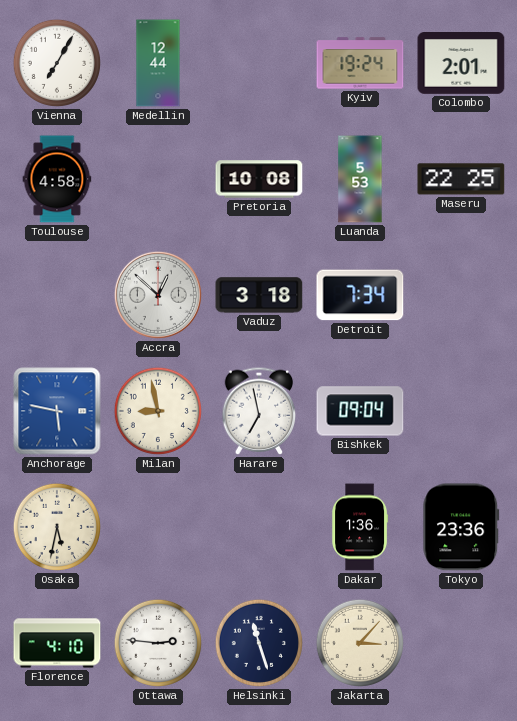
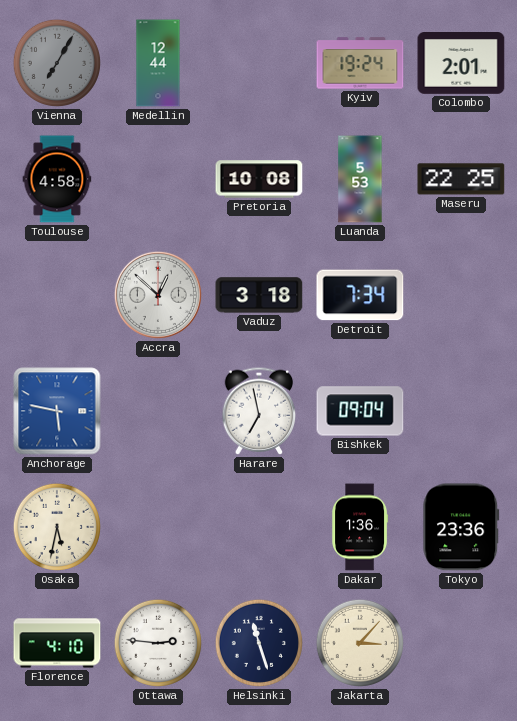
Vienna dial: white -> grey
Milan: 8:58 -> none
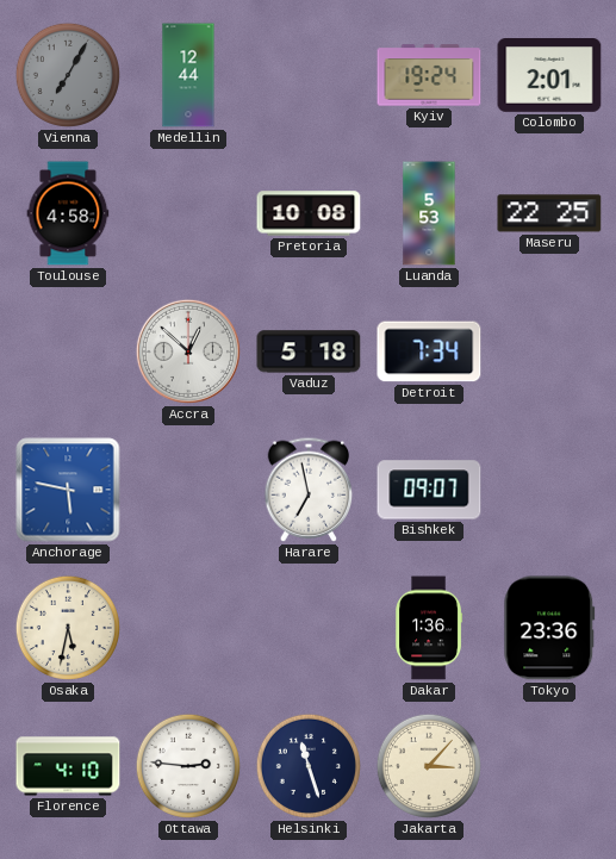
Vaduz: 3:18 -> 5:18
Bishkek: 09:04 -> 09:07
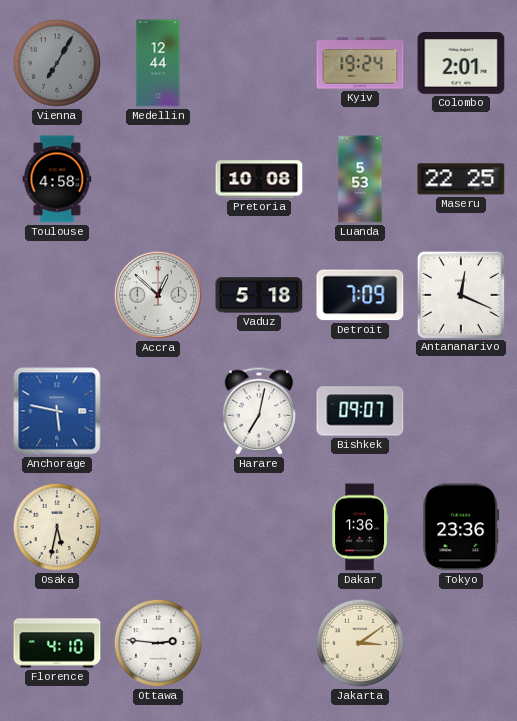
Detroit: 7:34 -> 7:09
Antananarivo: none -> 12:19
Harare: 6:58 -> 7:02
Helsinki: 11:27 -> none
Jakarta: 3:07 -> 3:09
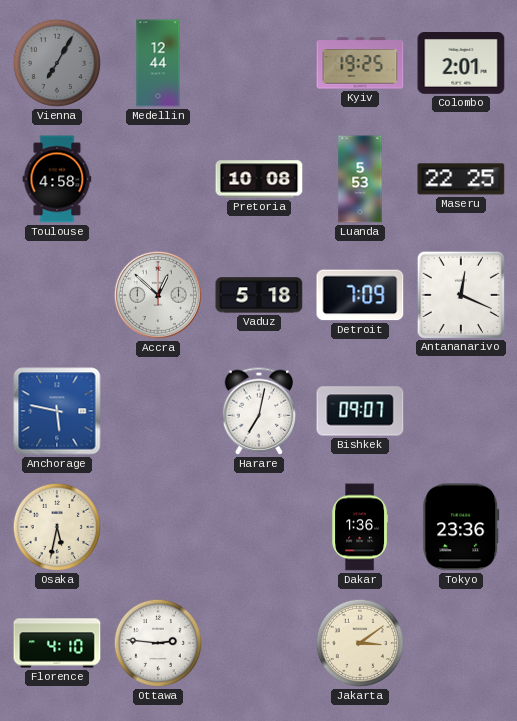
Kyiv: 19:24 -> 19:25
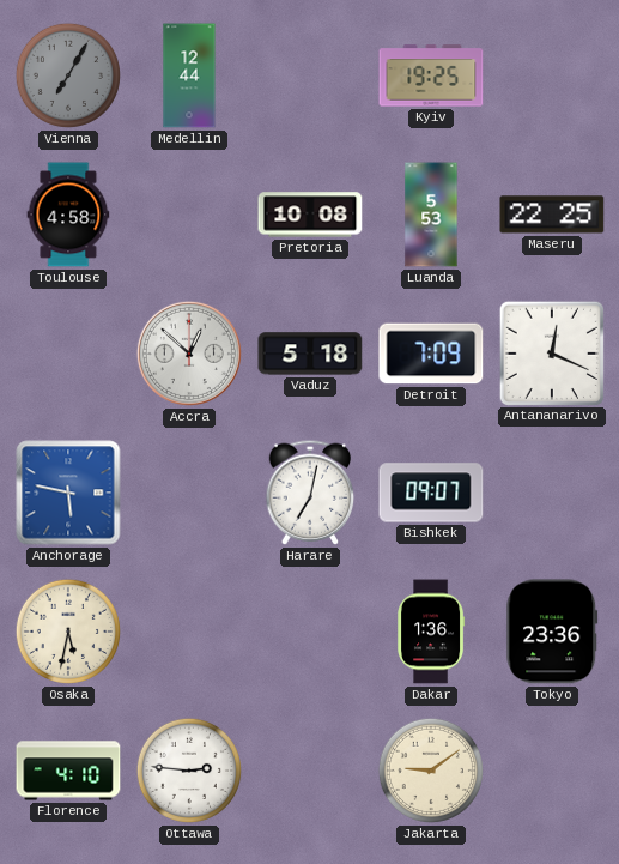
Colombo: 2:01 -> none
Jakarta: 3:09 -> 9:09
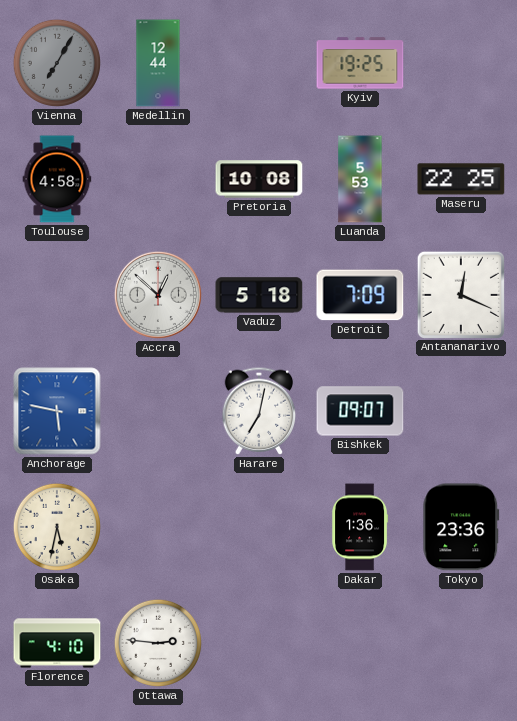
Jakarta: 9:09 -> none
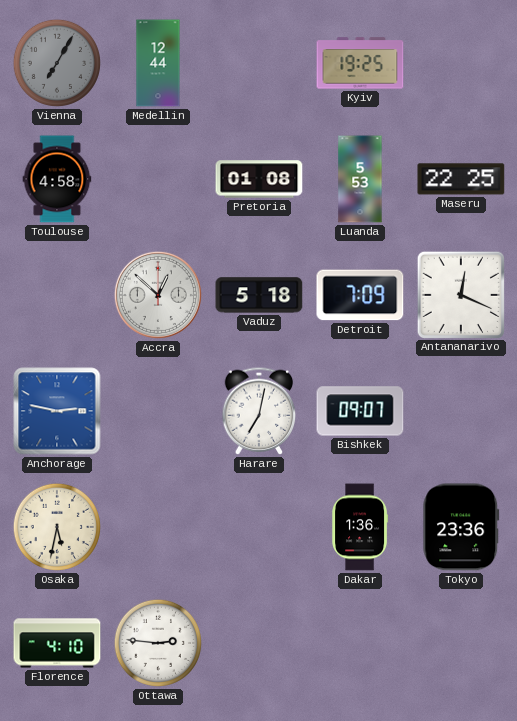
Pretoria: 10:08 -> 01:08
Anchorage: 5:47 -> 2:47
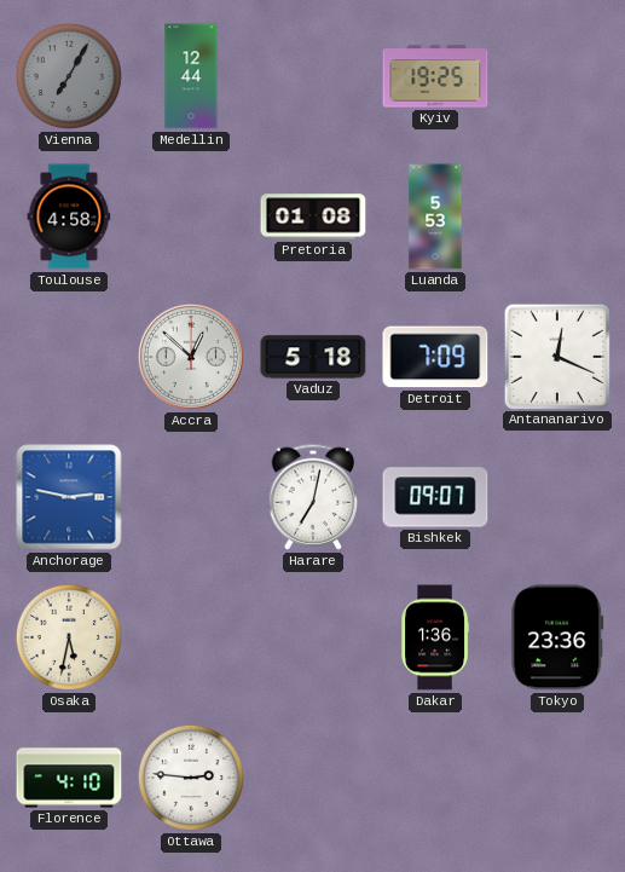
Maseru: 22:25 -> none
